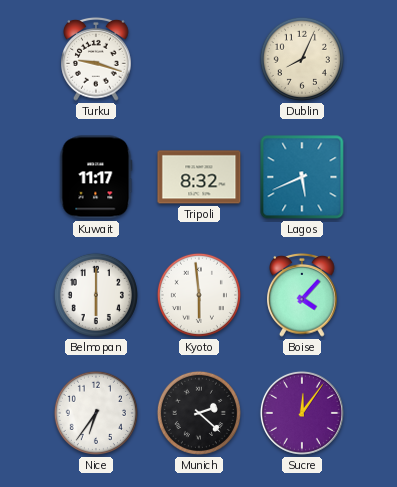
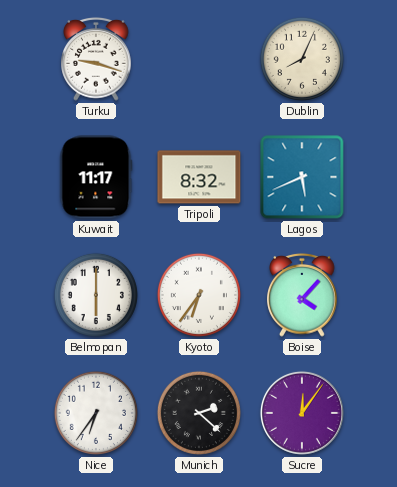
Kyoto: 5:59 -> 6:36
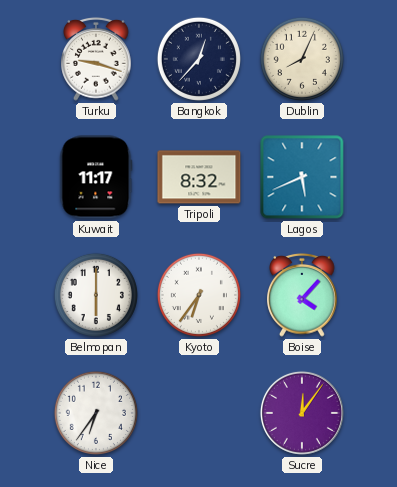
Bangkok: none -> 12:37
Munich: 2:22 -> none
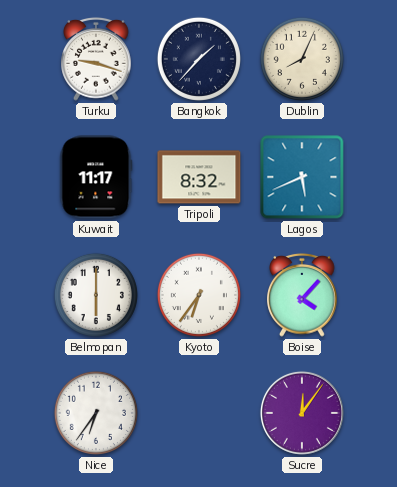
Bangkok: 12:37 -> 1:37
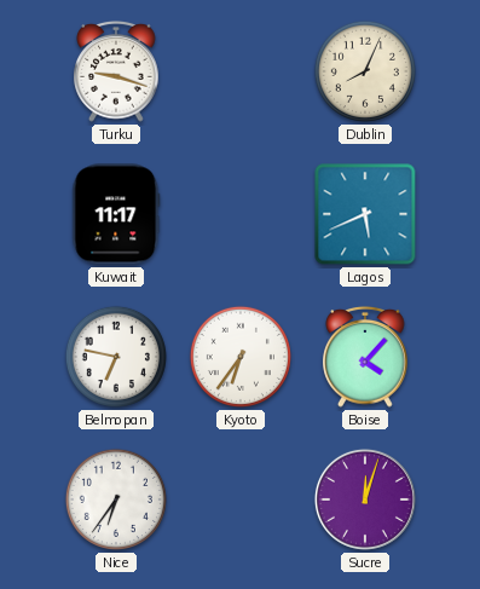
Bangkok: 1:37 -> none
Tripoli: 8:32 -> none
Belmopan: 6:00 -> 6:47
Sucre: 12:06 -> 12:03
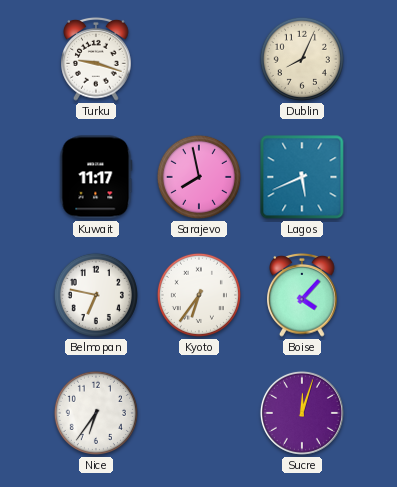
Sarajevo: none -> 7:58
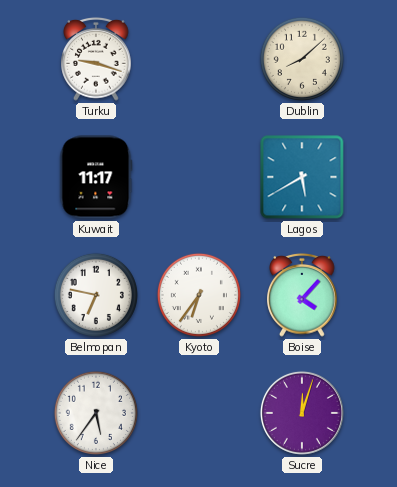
Dublin: 8:04 -> 8:08
Sarajevo: 7:58 -> none
Lagos: 5:41 -> 5:40
Nice: 6:36 -> 5:36
